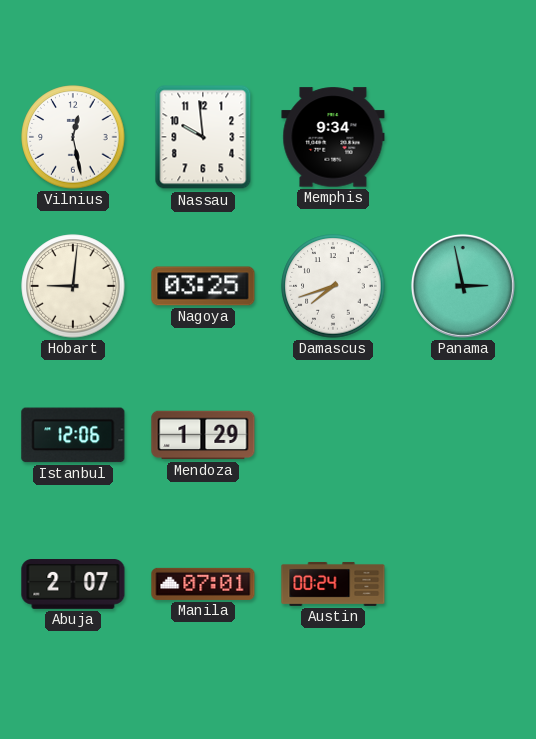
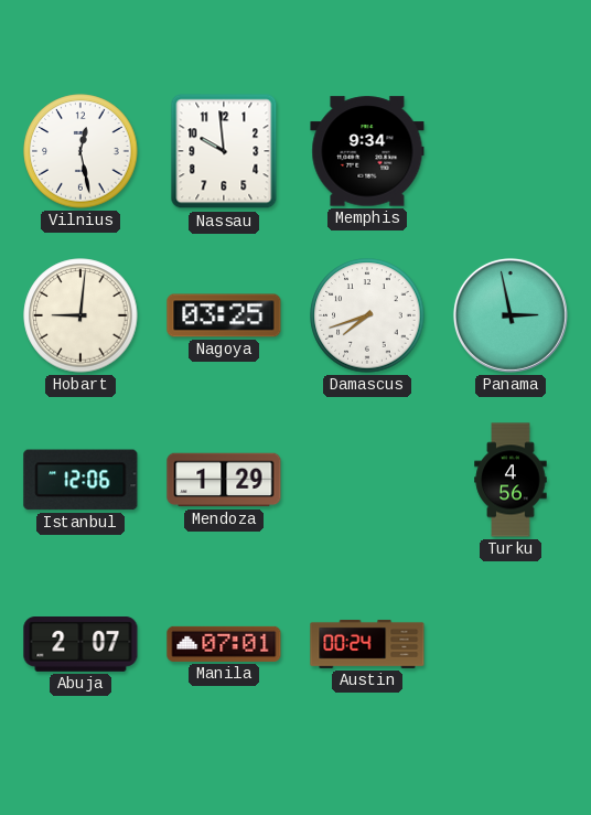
Turku: none -> 4:56
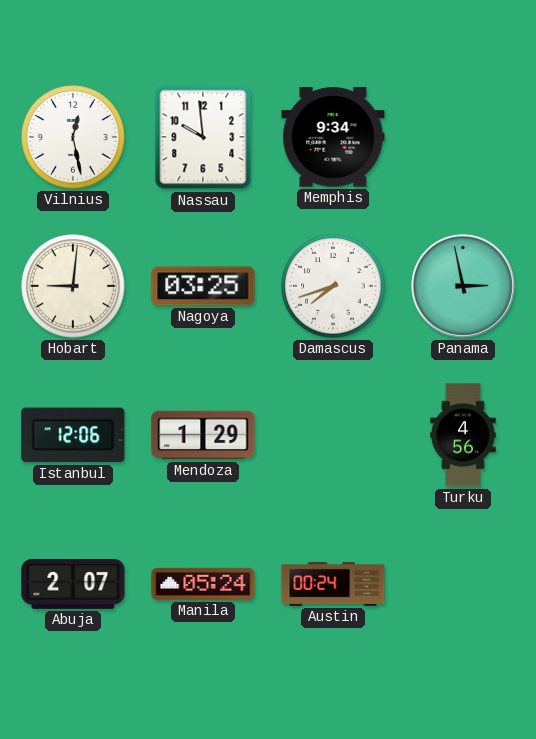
Manila: 07:01 -> 05:24
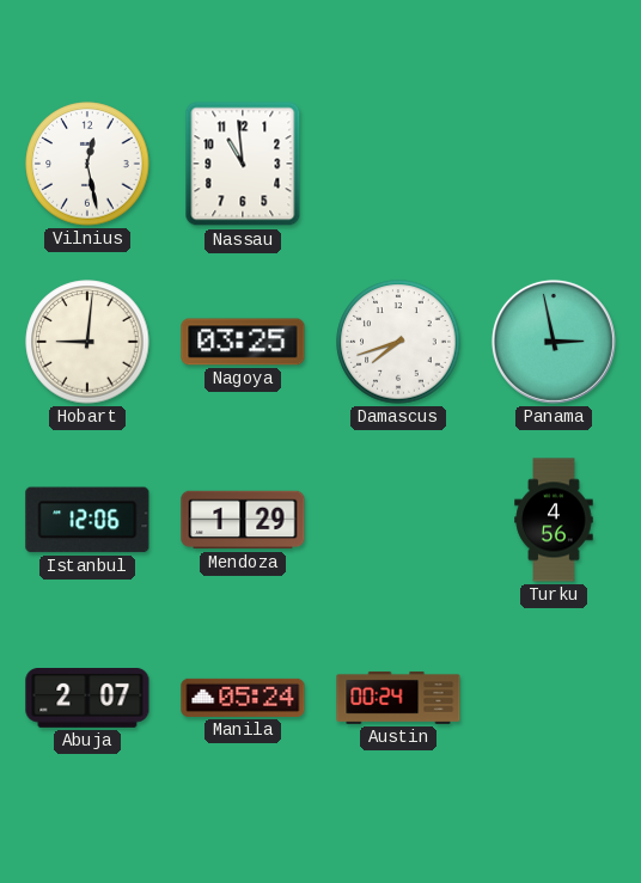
Nassau: 9:59 -> 10:59
Memphis: 9:34 -> none
